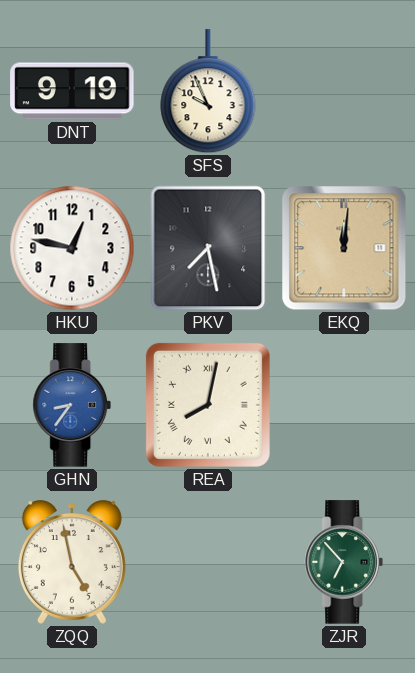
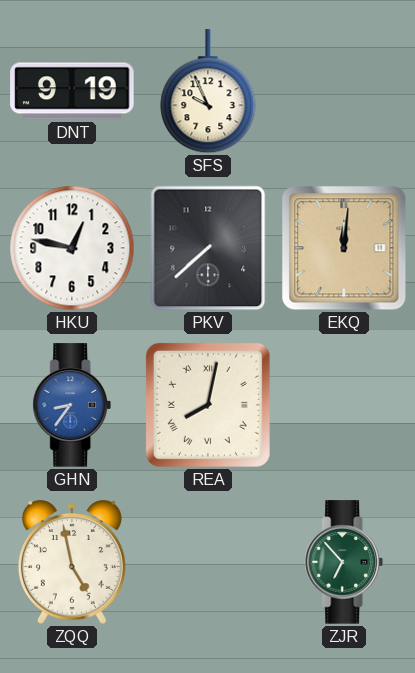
PKV: 7:28 -> 7:38
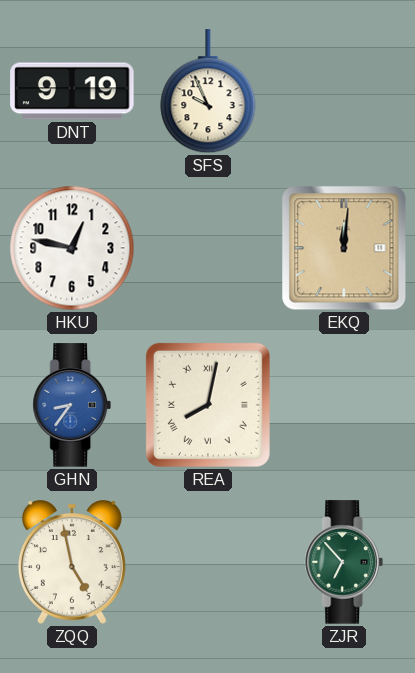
PKV: 7:38 -> none
